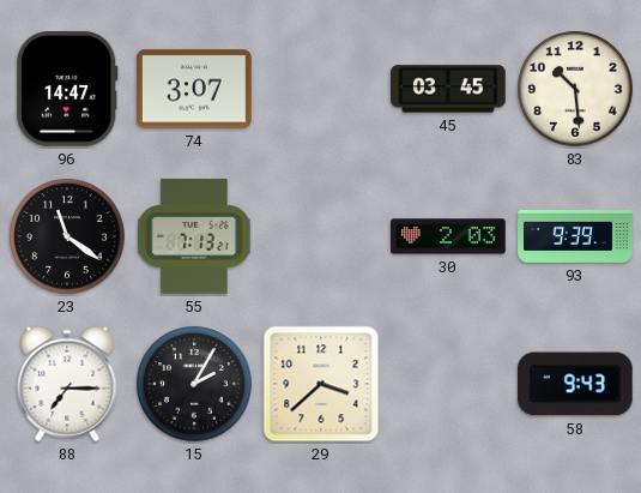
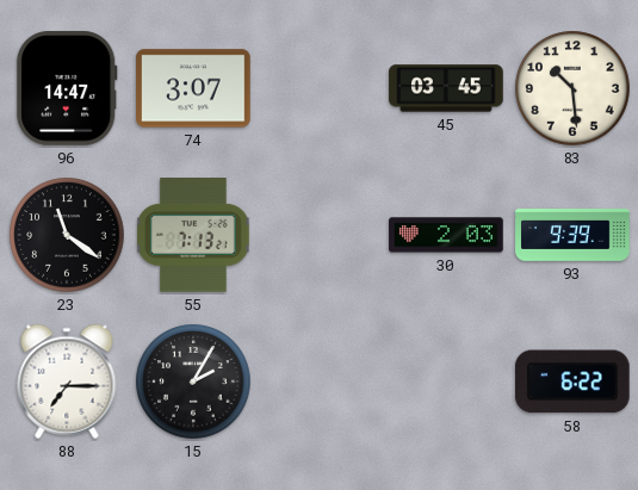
29: 3:38 -> none
58: 9:43 -> 6:22
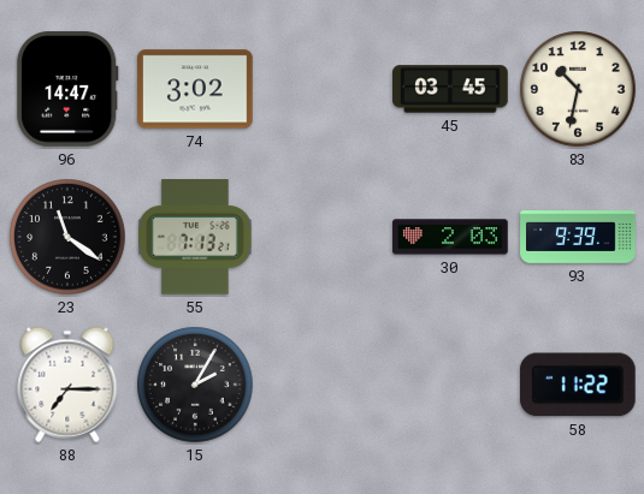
74: 3:07 -> 3:02
83: 10:29 -> 10:32
58: 6:22 -> 11:22
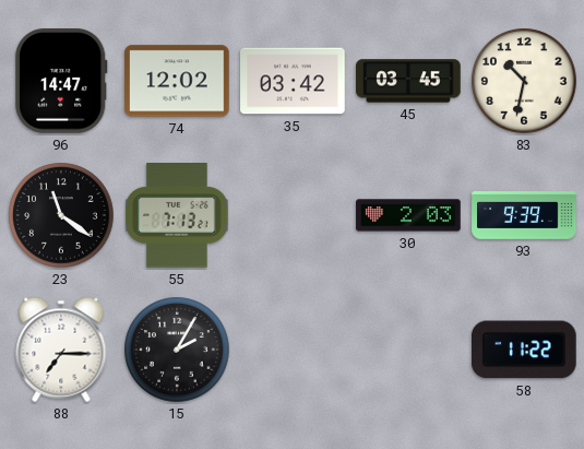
74: 3:02 -> 12:02
35: none -> 03:42
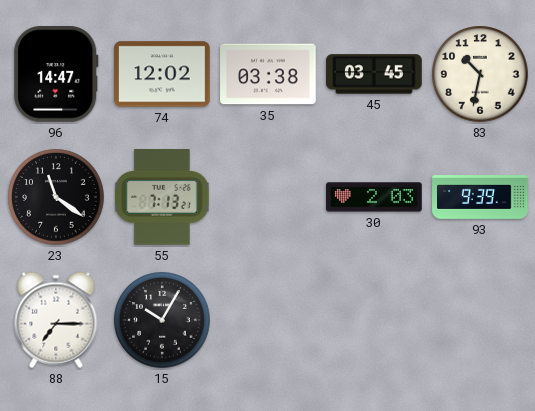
35: 03:42 -> 03:38
15: 2:05 -> 10:05
58: 11:22 -> none
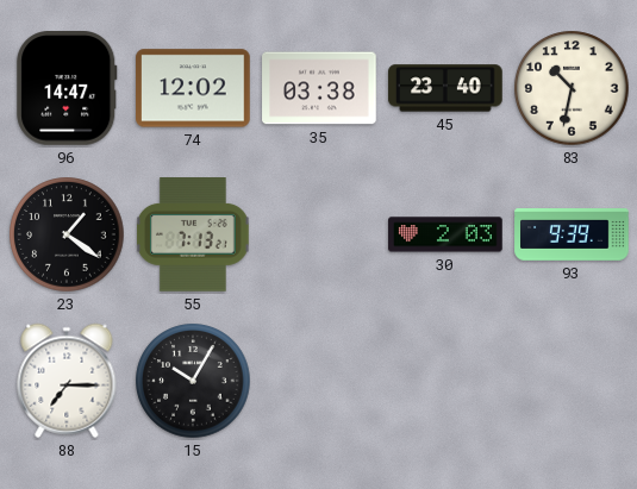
45: 03:45 -> 23:40
23: 11:21 -> 1:21
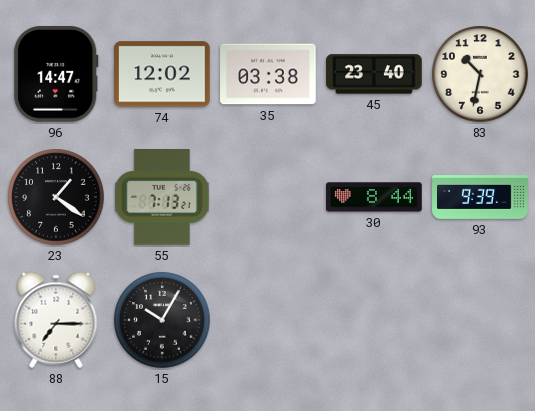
30: 2:03 -> 8:44
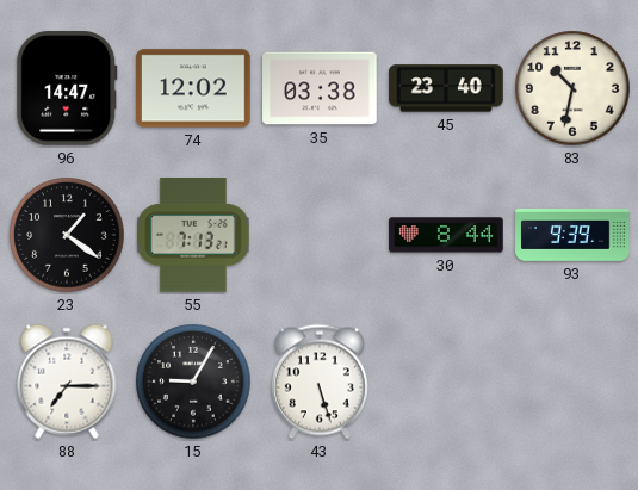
15: 10:05 -> 9:05
43: none -> 5:27
